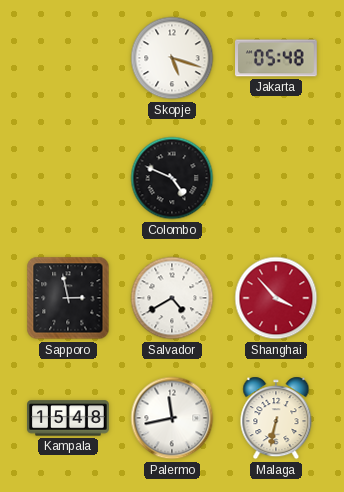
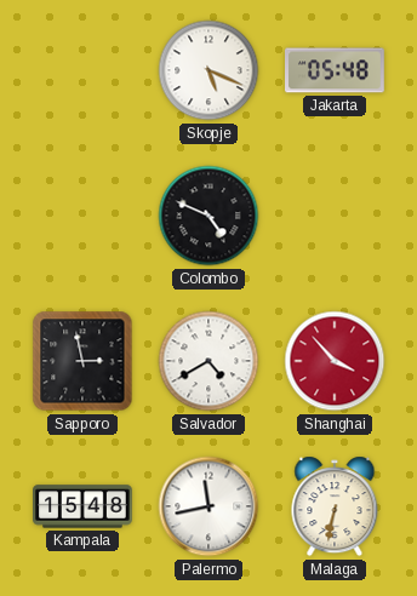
Skopje: 5:18 -> 5:19
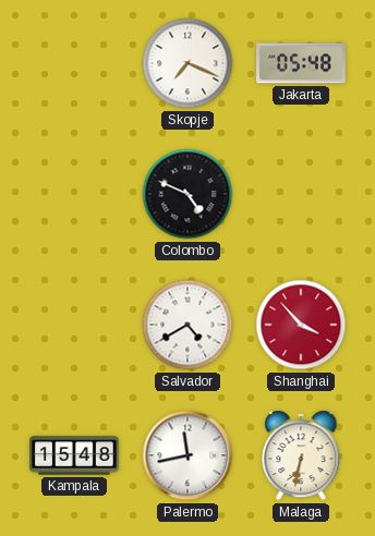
Skopje: 5:19 -> 7:19
Sapporo: 2:58 -> none
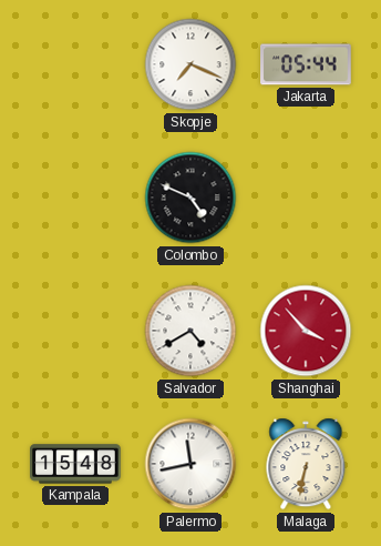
Jakarta: 05:48 -> 05:44
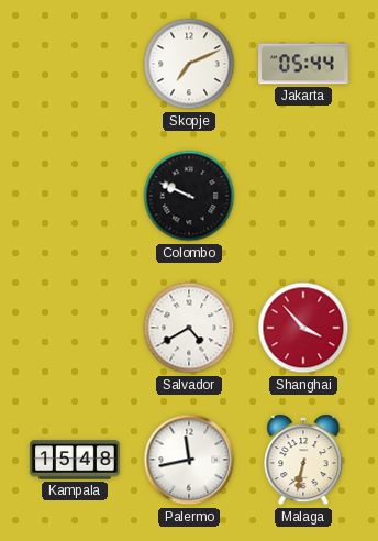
Skopje: 7:19 -> 7:11
Colombo: 4:49 -> 9:49
